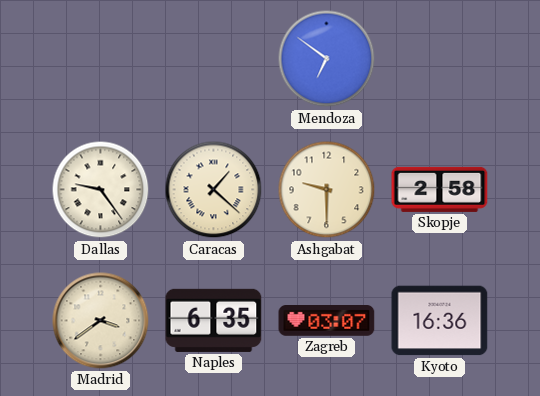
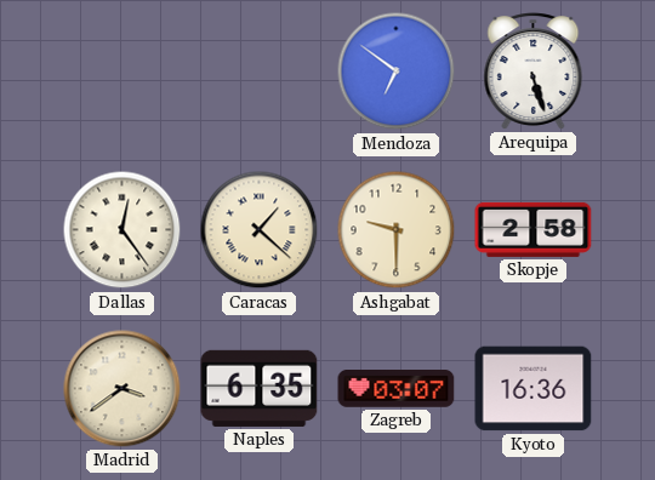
Arequipa: none -> 5:27
Dallas: 9:24 -> 12:24
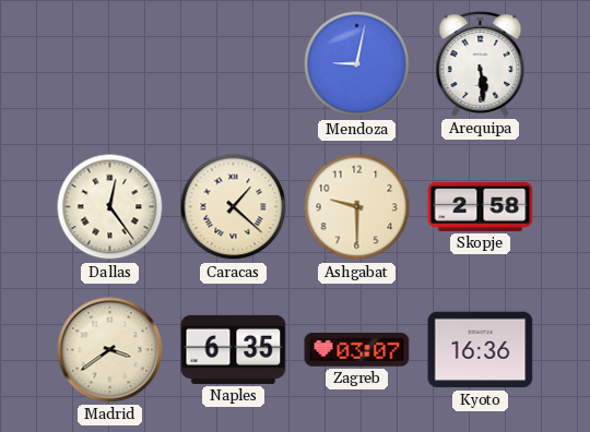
Mendoza: 6:51 -> 9:02
Arequipa: 5:27 -> 5:29
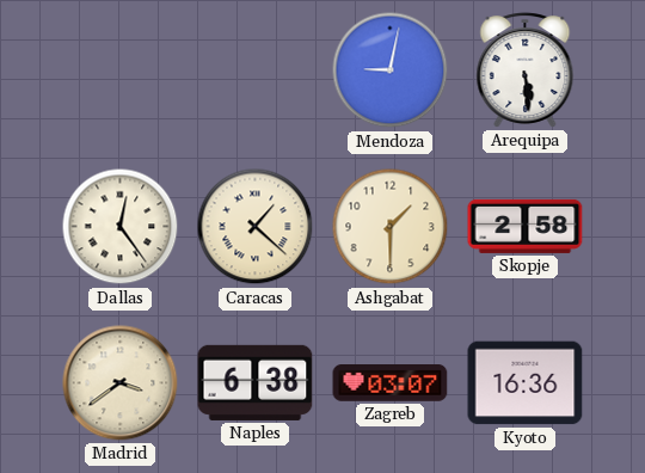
Ashgabat: 9:30 -> 1:30
Naples: 6:35 -> 6:38
